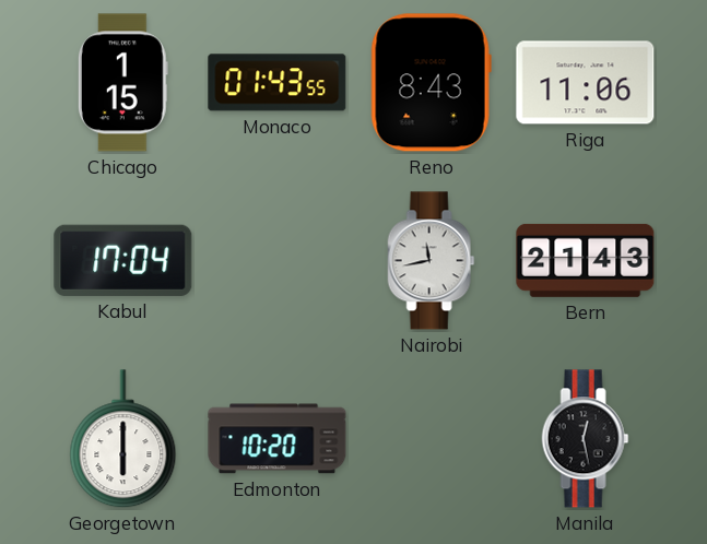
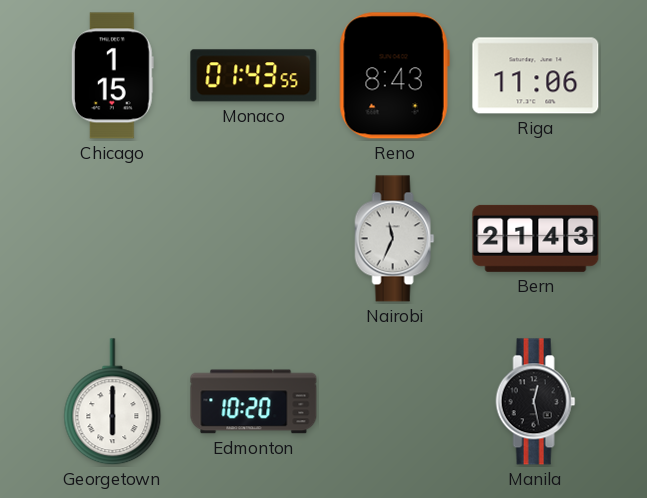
Kabul: 17:04 -> none
Nairobi: 11:43 -> 11:34
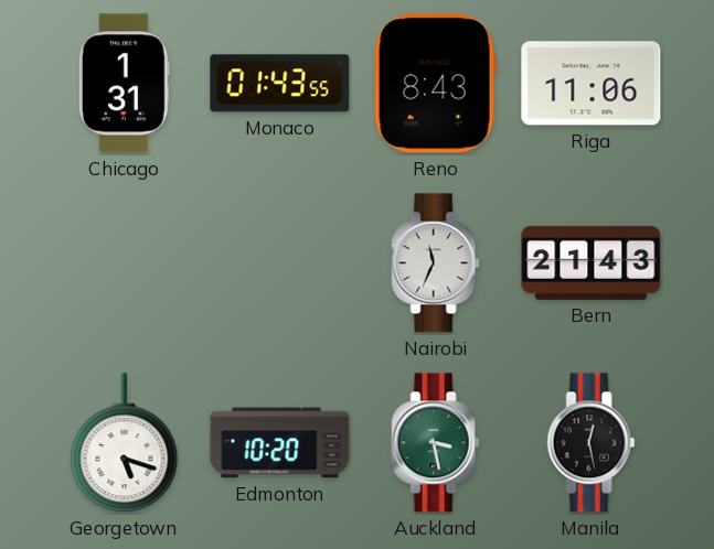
Chicago: 1:15 -> 1:31
Georgetown: 6:00 -> 5:18
Auckland: none -> 3:28
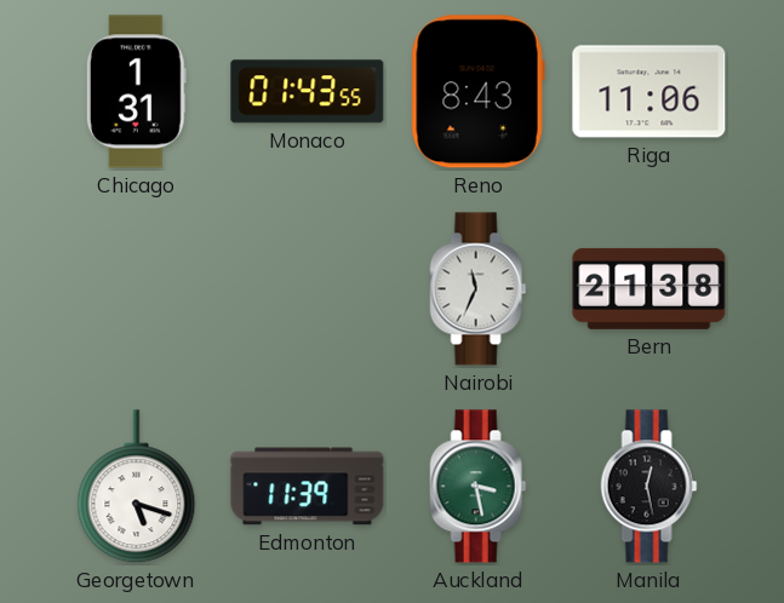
Bern: 21:43 -> 21:38
Edmonton: 10:20 -> 11:39
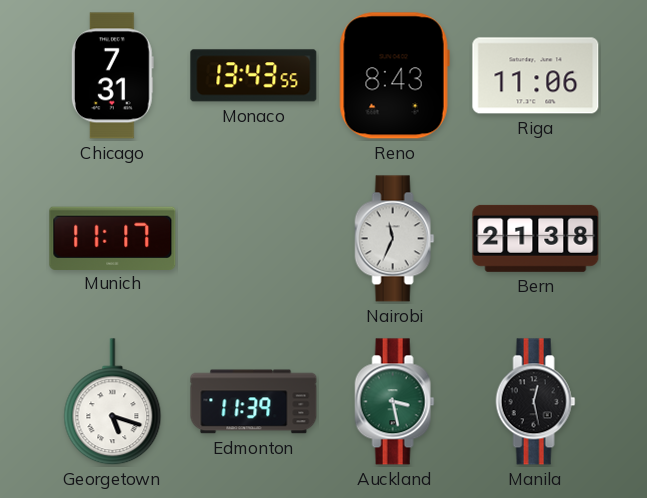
Chicago: 1:31 -> 7:31
Monaco: 01:43 -> 13:43
Munich: none -> 11:17
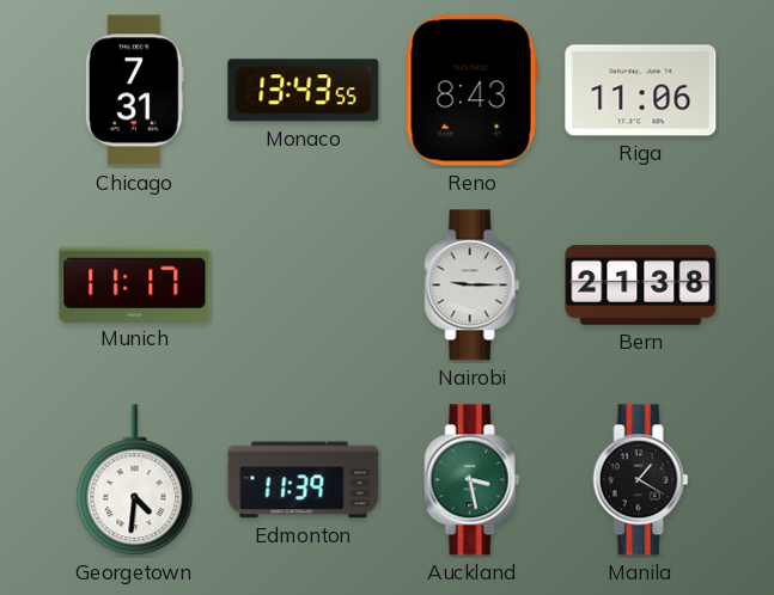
Nairobi: 11:34 -> 9:15
Georgetown: 5:18 -> 4:31
Manila: 12:28 -> 1:20
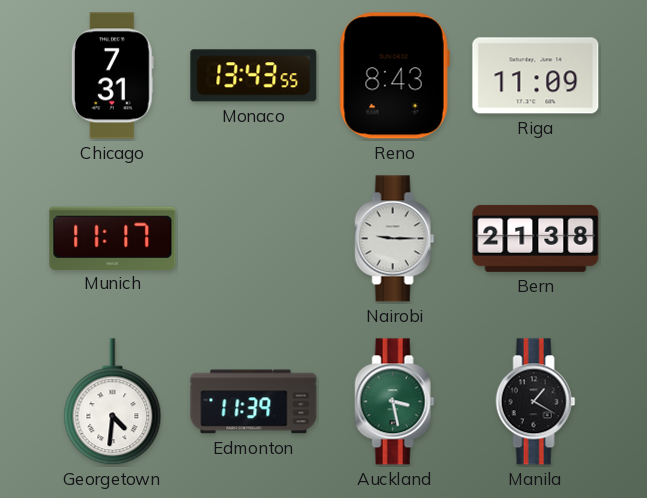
Riga: 11:06 -> 11:09
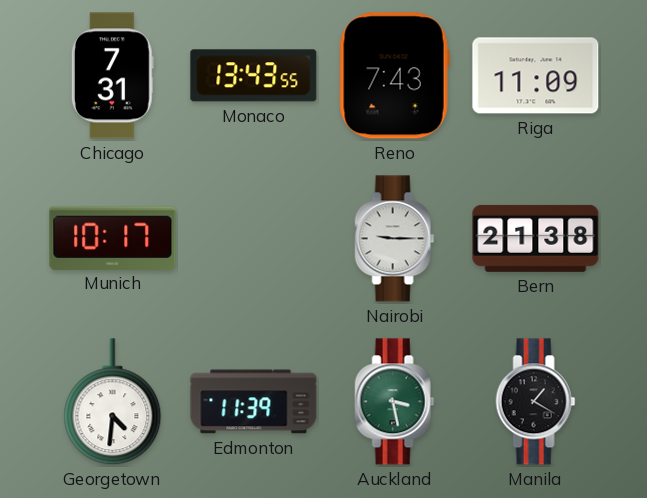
Reno: 8:43 -> 7:43
Munich: 11:17 -> 10:17
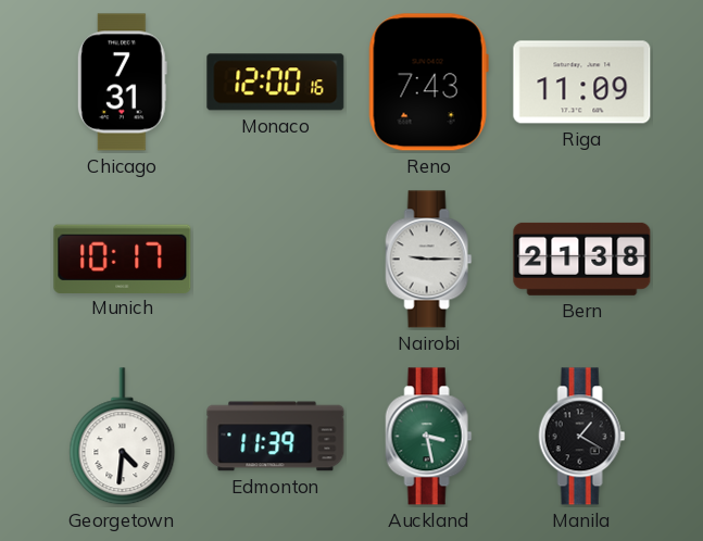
Monaco: 13:43 -> 12:00
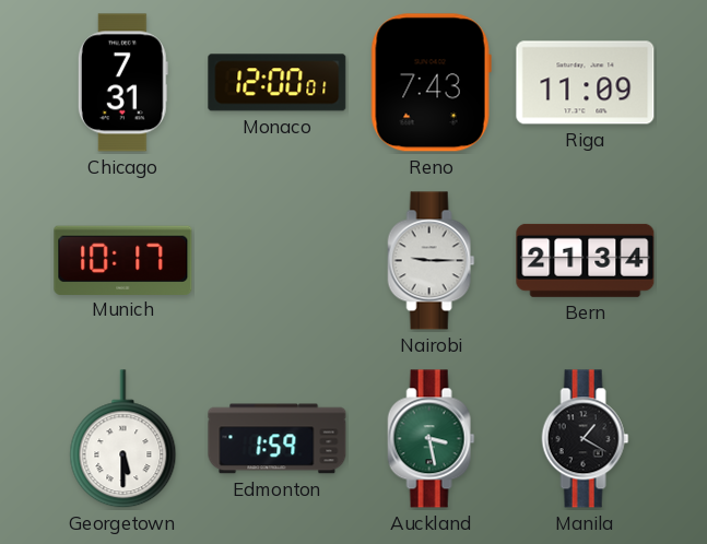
Monaco: 12:00:16 -> 12:00:01
Bern: 21:38 -> 21:34
Georgetown: 4:31 -> 5:30
Edmonton: 11:39 -> 1:59
